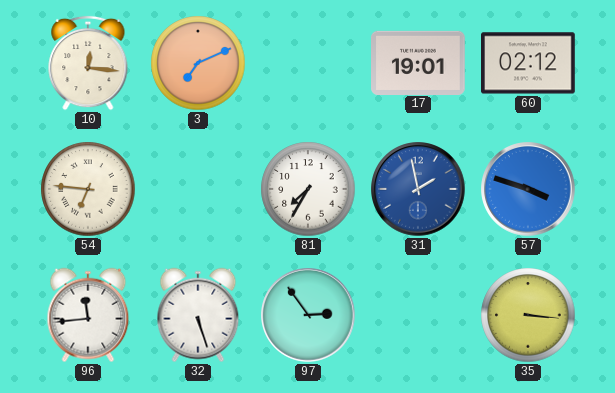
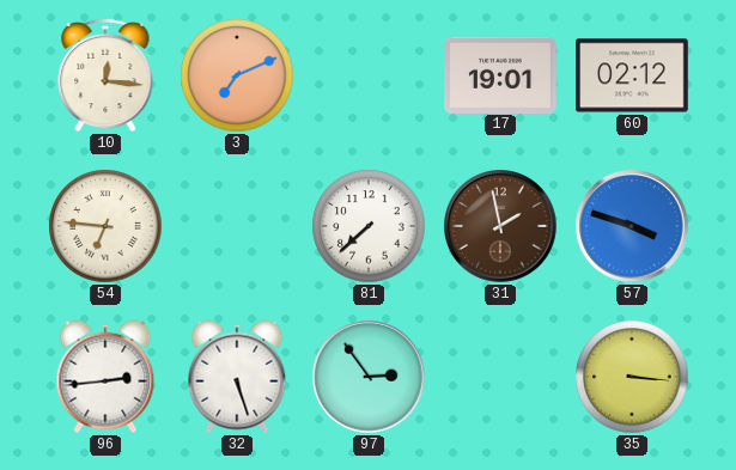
81: 7:35 -> 7:38
31 dial: blue -> brown
96: 11:44 -> 2:44
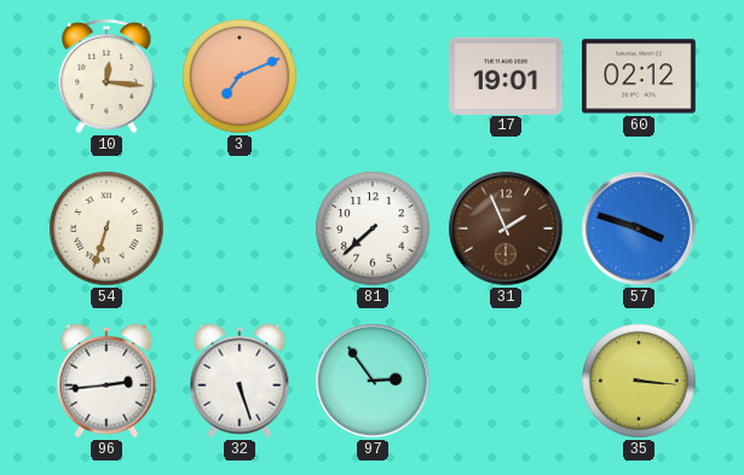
54: 6:46 -> 6:33
31: 1:58 -> 1:56
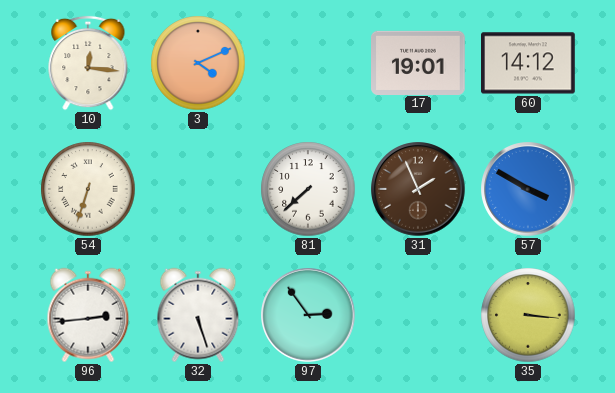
3: 7:11 -> 4:11
60: 02:12 -> 14:12
57: 3:48 -> 3:50
